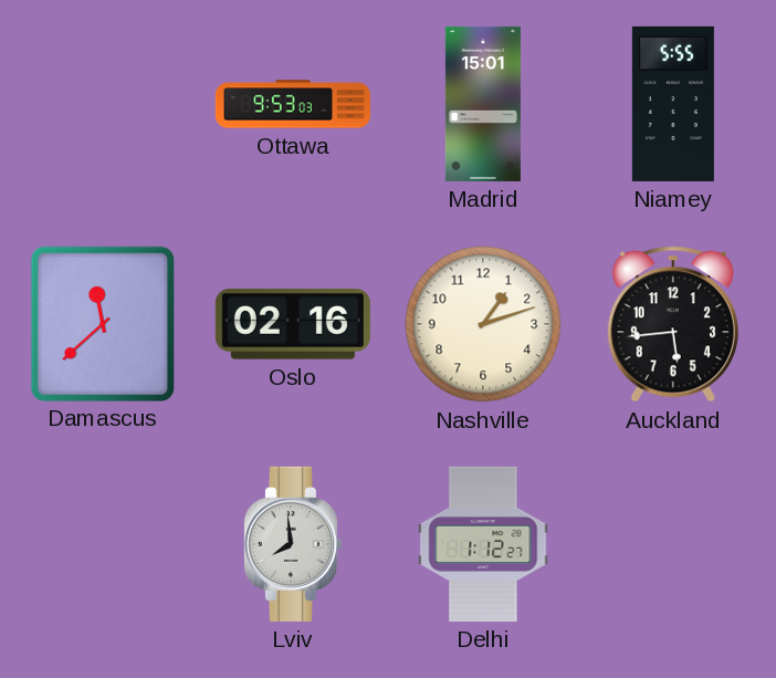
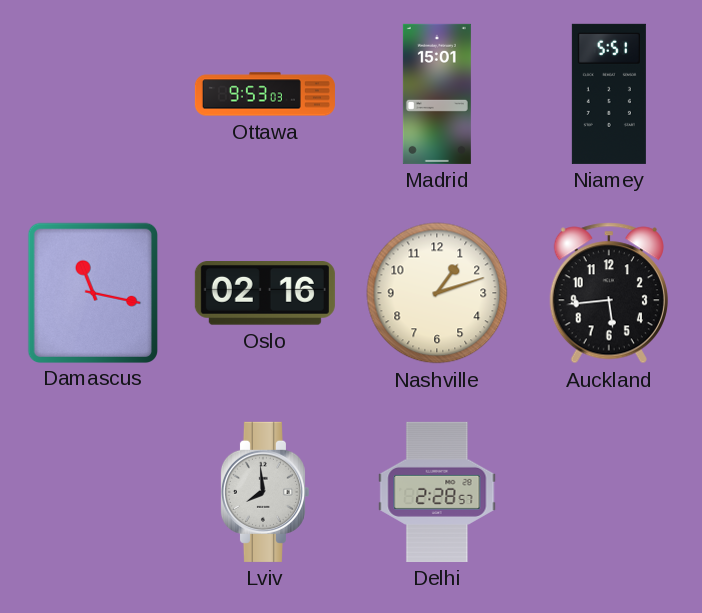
Niamey: 5:55 -> 5:51
Damascus: 11:38 -> 11:17
Delhi: 1:12 -> 2:28
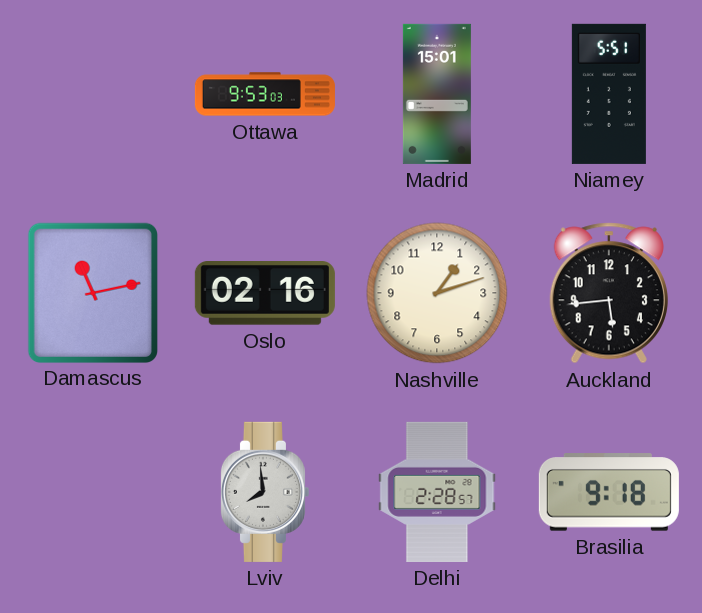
Damascus: 11:17 -> 11:13
Brasilia: none -> 9:18
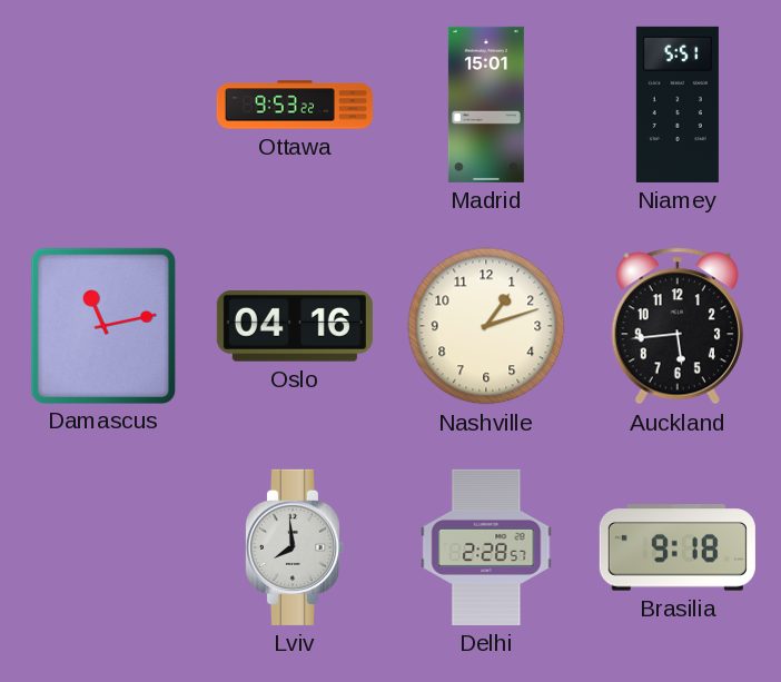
Ottawa: 9:53:03 -> 9:53:22
Oslo: 02:16 -> 04:16
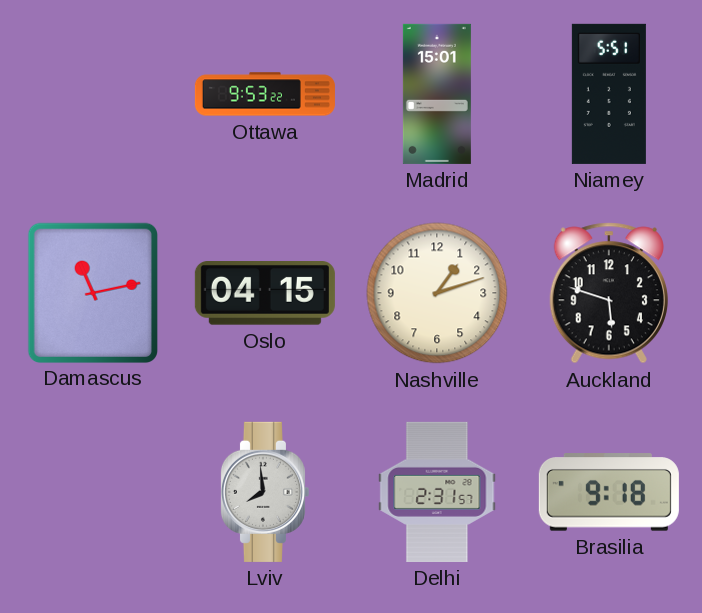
Oslo: 04:16 -> 04:15
Auckland: 5:44 -> 5:48
Delhi: 2:28 -> 2:31
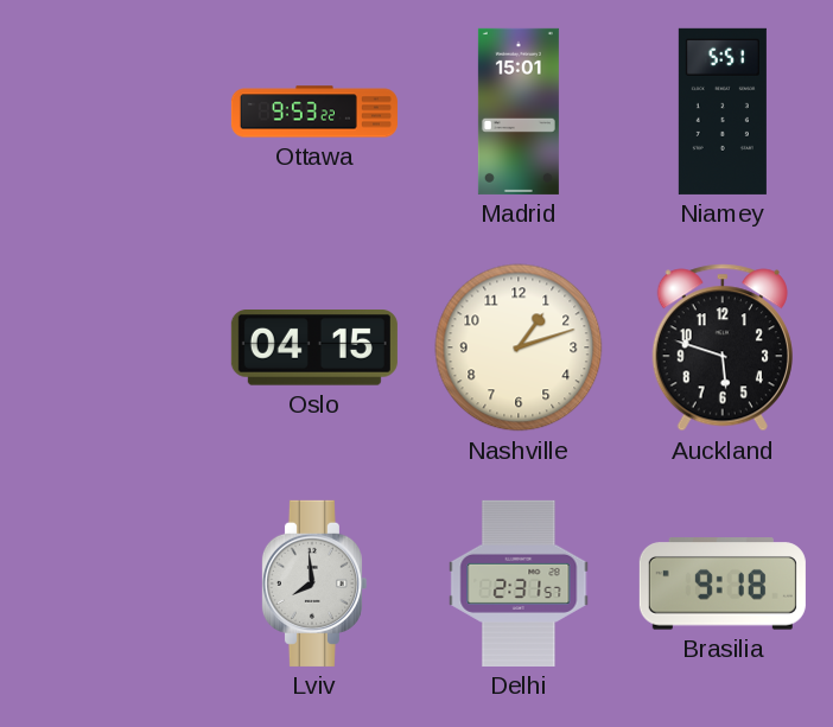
Damascus: 11:13 -> none
